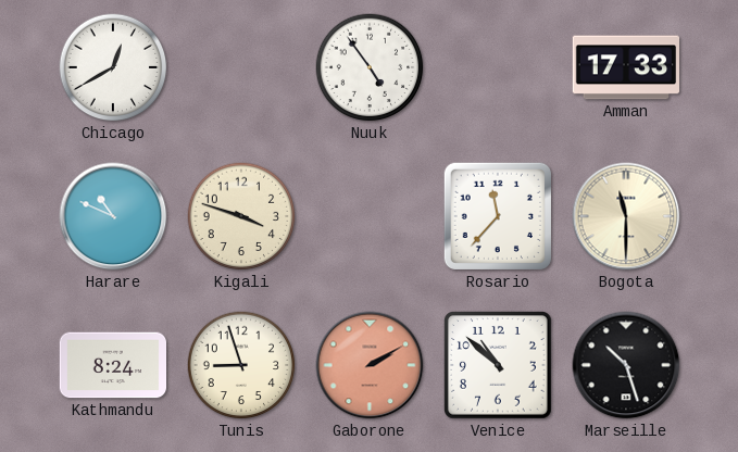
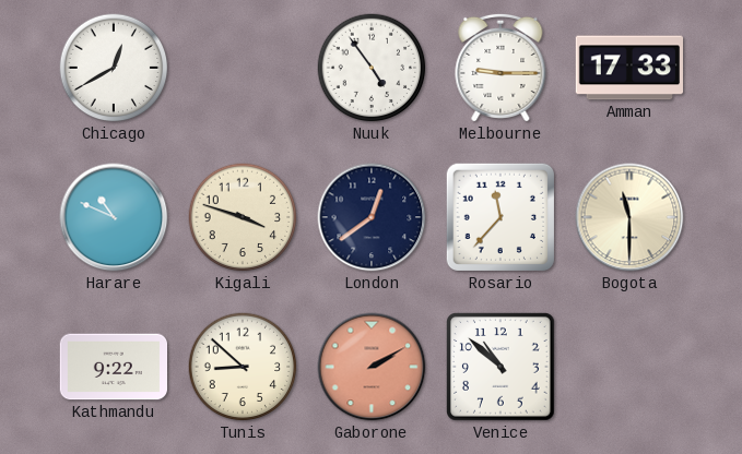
Melbourne: none -> 9:15
London: none -> 12:39
Kathmandu: 8:24 -> 9:22
Tunis: 8:57 -> 8:52
Marseille: 10:27 -> none
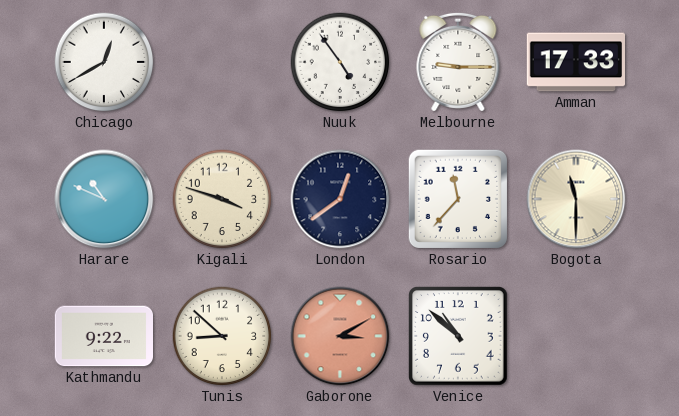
Gaborone: 2:10 -> 3:10
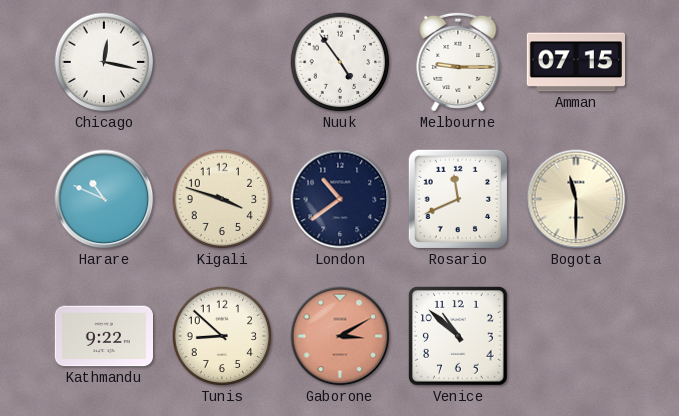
Chicago: 12:40 -> 12:17
Amman: 17:33 -> 07:15
London: 12:39 -> 10:39
Rosario: 11:37 -> 11:41
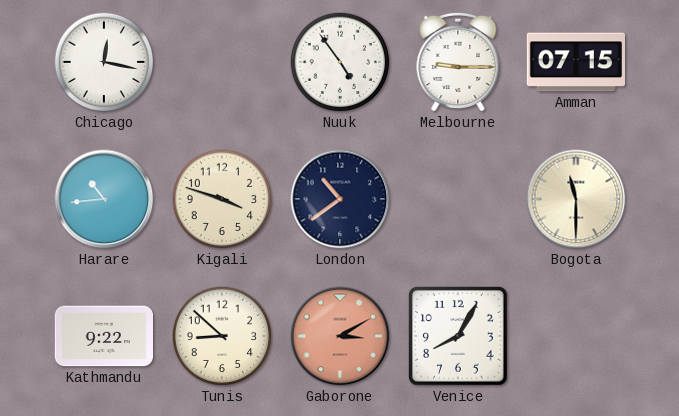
Harare: 10:49 -> 10:44
Rosario: 11:41 -> none
Venice: 10:52 -> 8:05
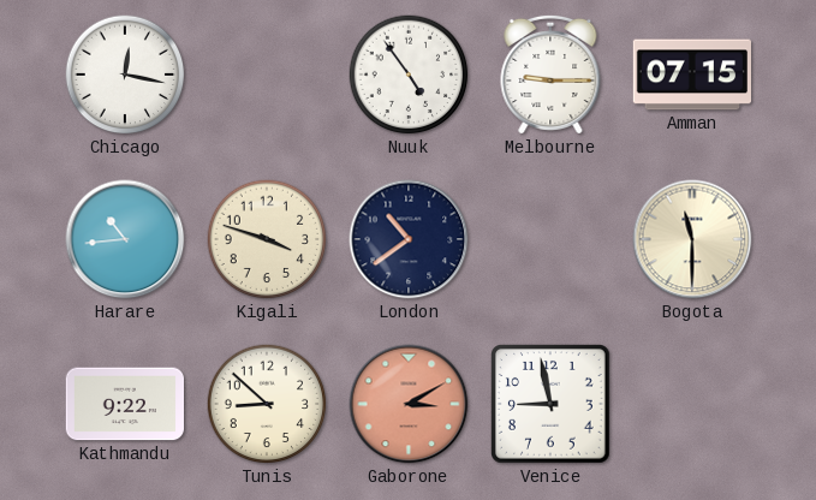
Venice: 8:05 -> 8:58
